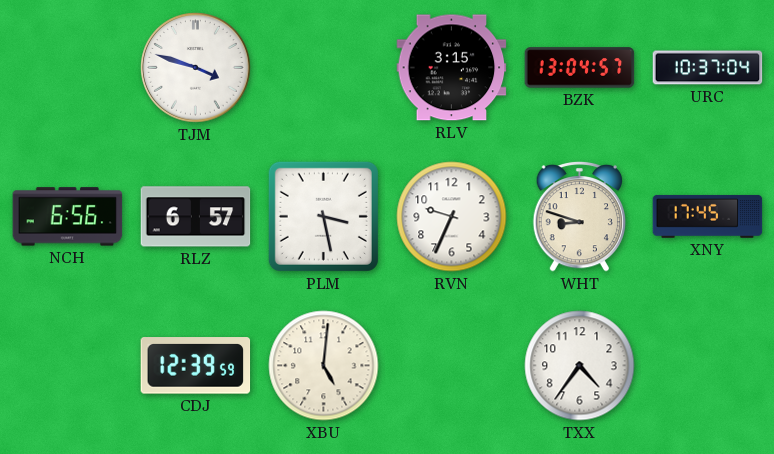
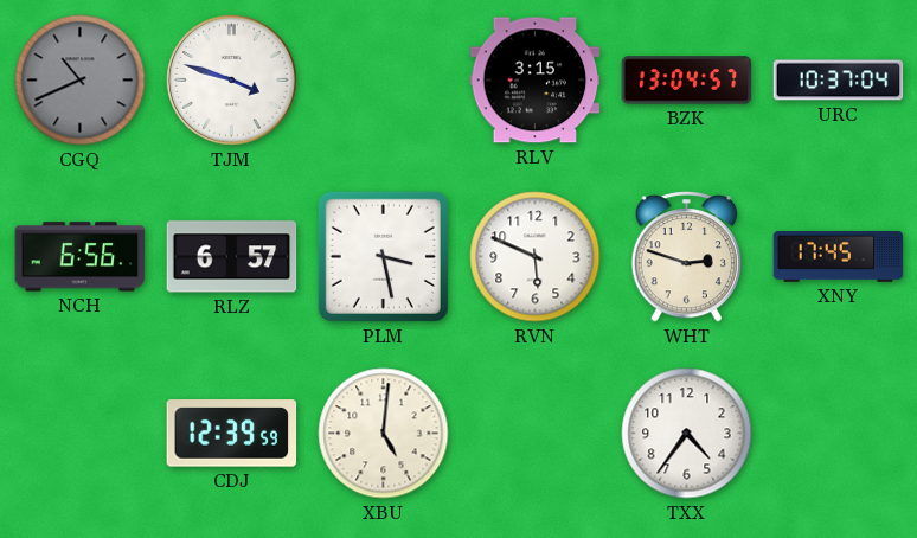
CGQ: none -> 10:41
RVN: 9:34 -> 5:49
WHT: 8:48 -> 2:48
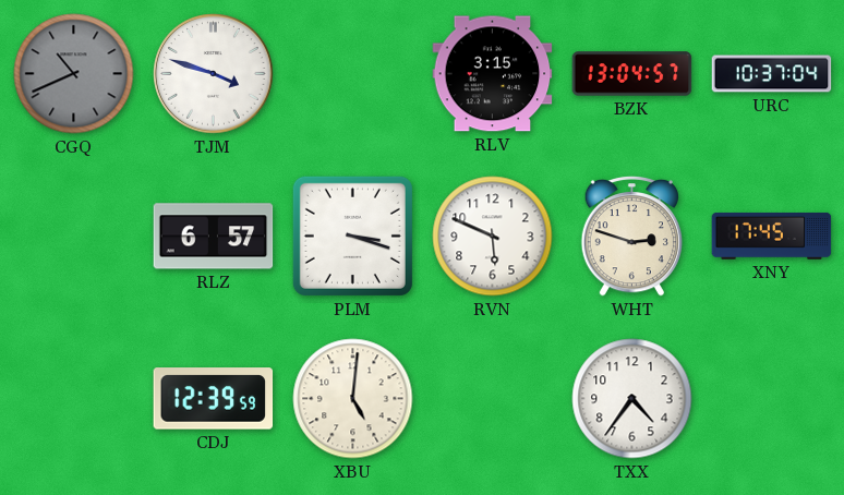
NCH: 6:56 -> none
PLM: 3:28 -> 3:18
